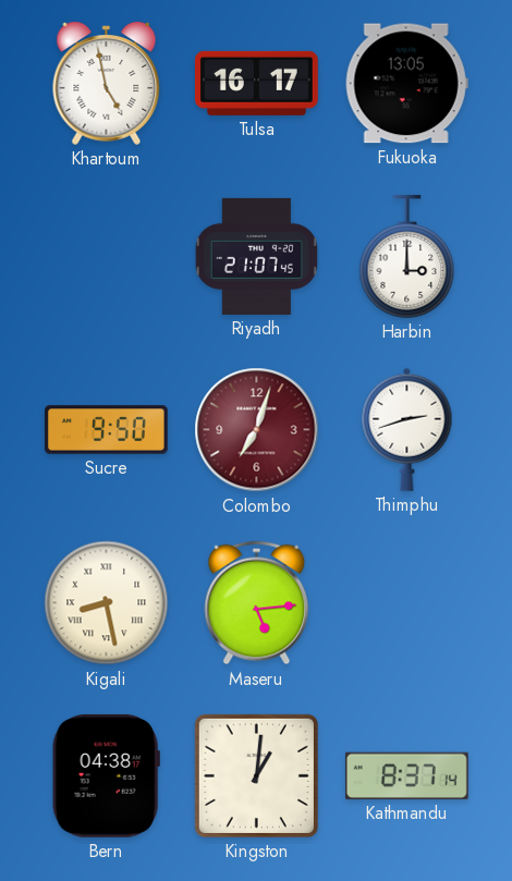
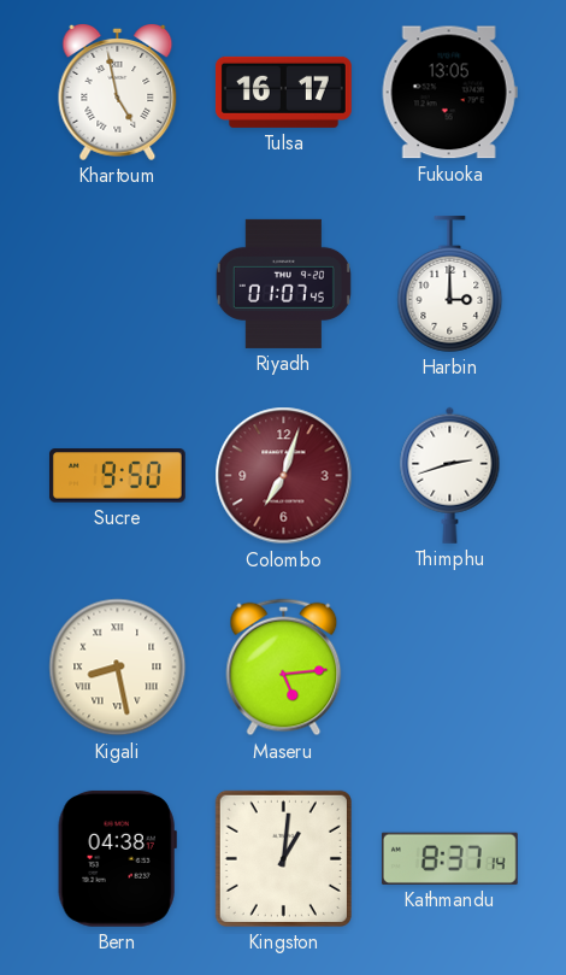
Riyadh: 21:07 -> 01:07
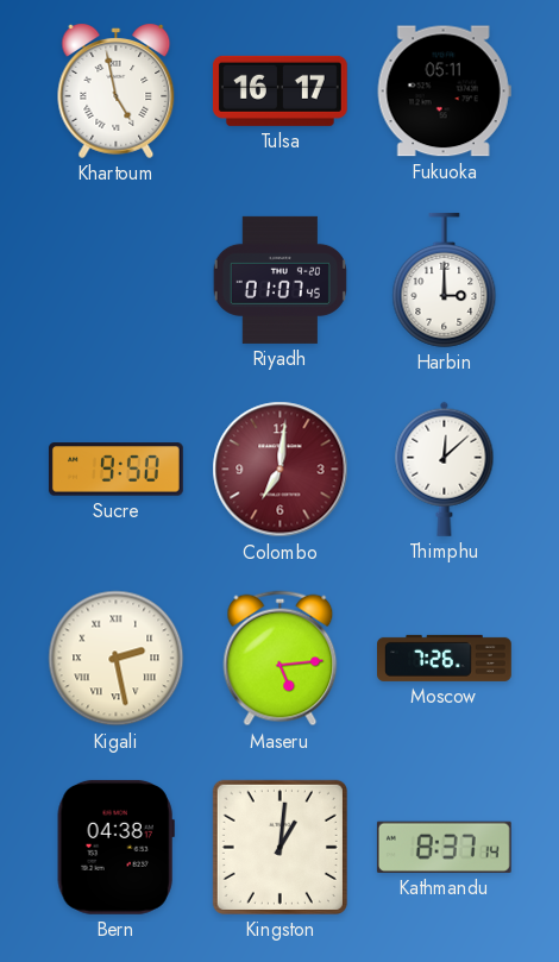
Fukuoka: 13:05 -> 05:11
Colombo: 7:03 -> 7:01
Thimphu: 2:42 -> 12:08
Kigali: 8:28 -> 2:28
Moscow: none -> 7:26
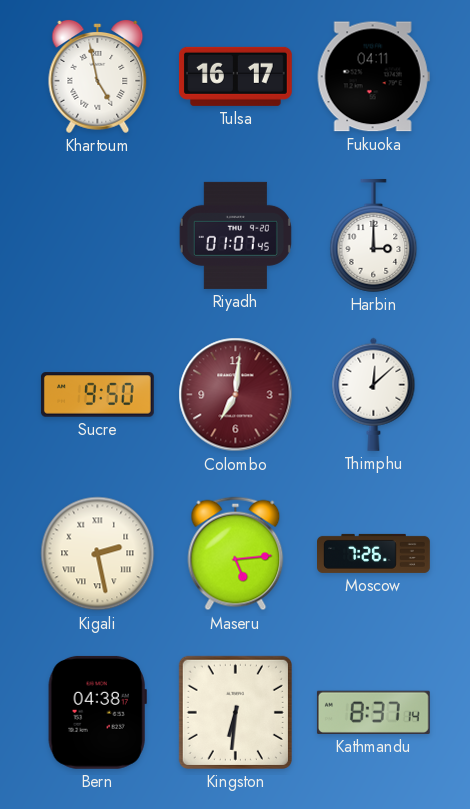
Fukuoka: 05:11 -> 04:11
Kingston: 1:01 -> 6:31
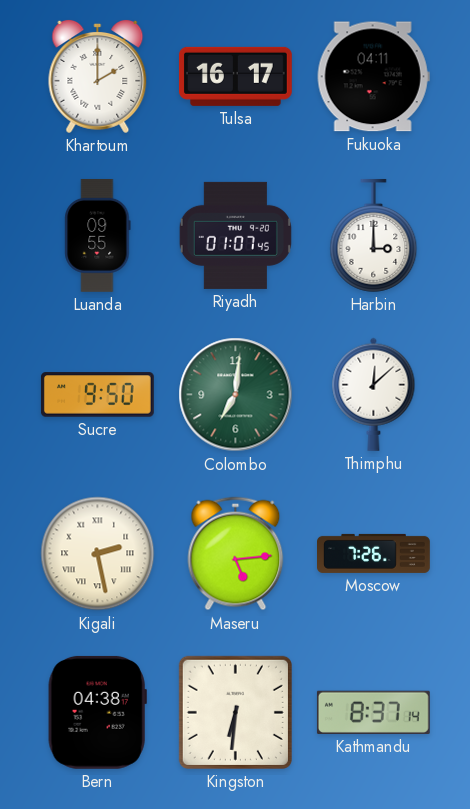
Khartoum: 4:58 -> 2:00
Luanda: none -> 09:55
Colombo dial: burgundy -> green
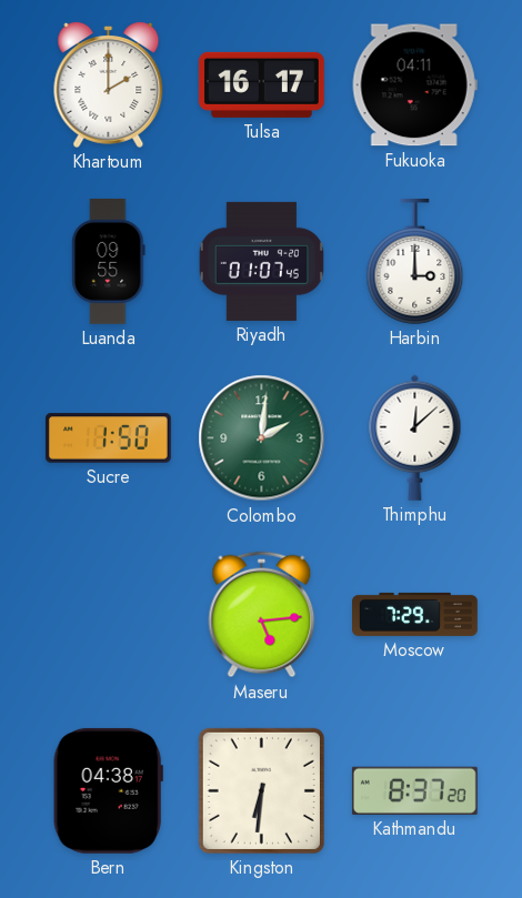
Sucre: 9:50 -> 1:50
Colombo: 7:01 -> 2:01
Kigali: 2:28 -> none
Moscow: 7:26 -> 7:29
Kathmandu: 8:37:14 -> 8:37:20
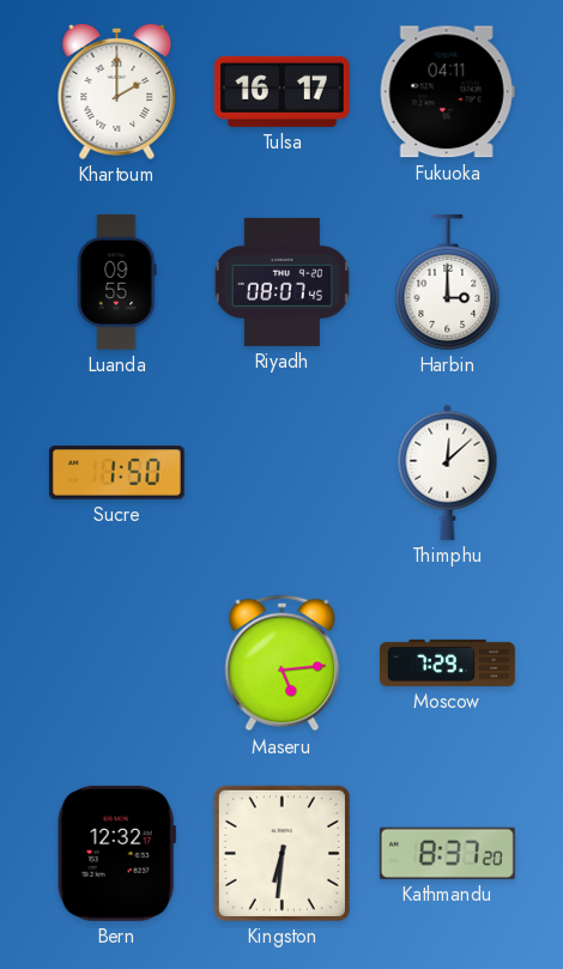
Riyadh: 01:07 -> 08:07
Colombo: 2:01 -> none
Bern: 04:38 -> 12:32
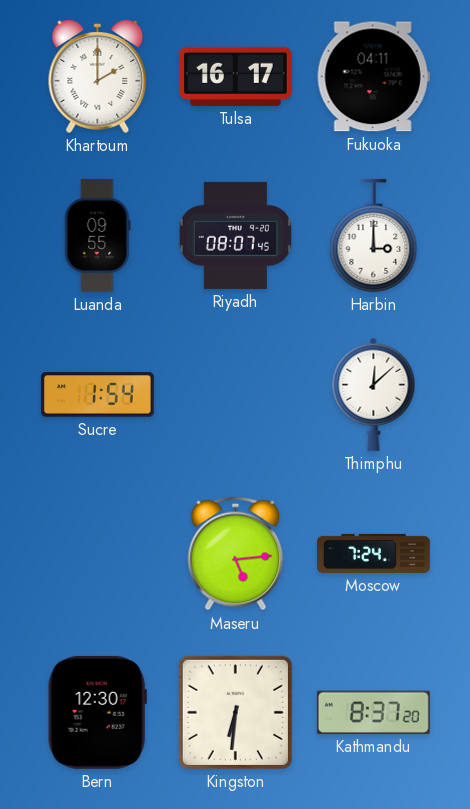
Sucre: 1:50 -> 1:54
Moscow: 7:29 -> 7:24
Bern: 12:32 -> 12:30
